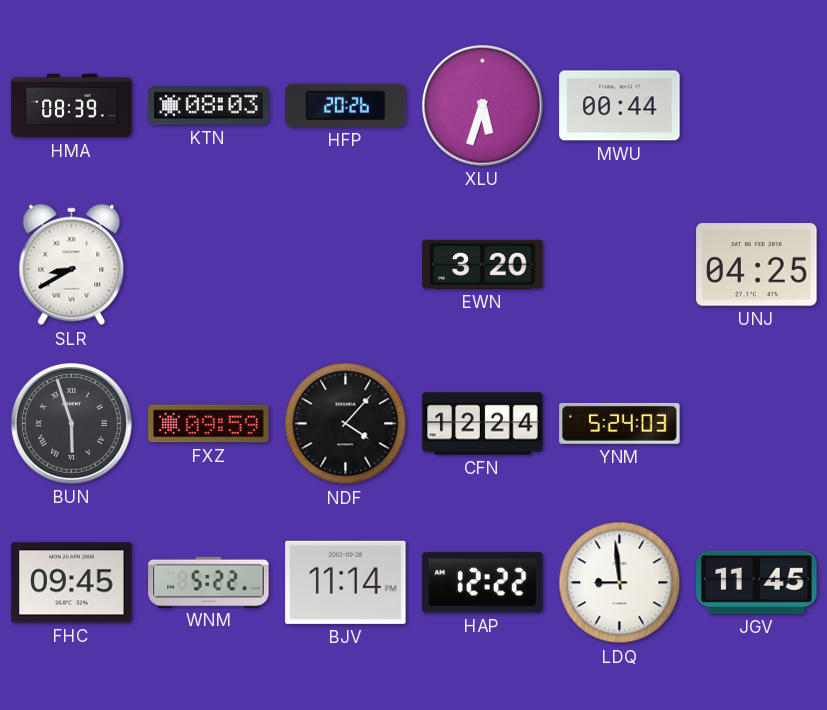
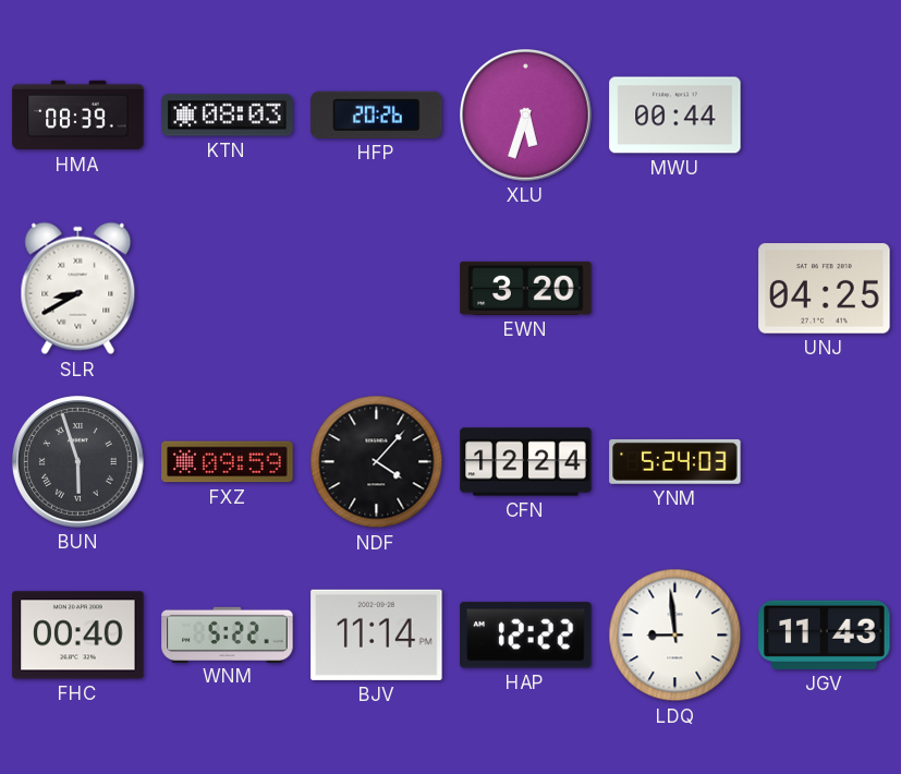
FHC: 09:45 -> 00:40
JGV: 11:45 -> 11:43
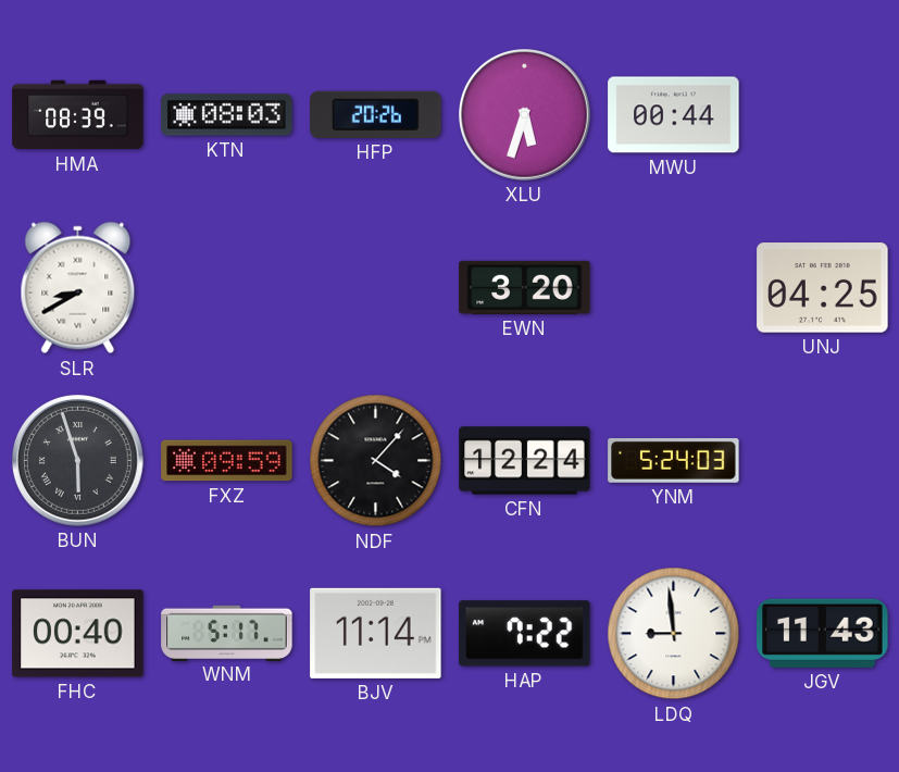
WNM: 5:22 -> 5:17
HAP: 12:22 -> 7:22
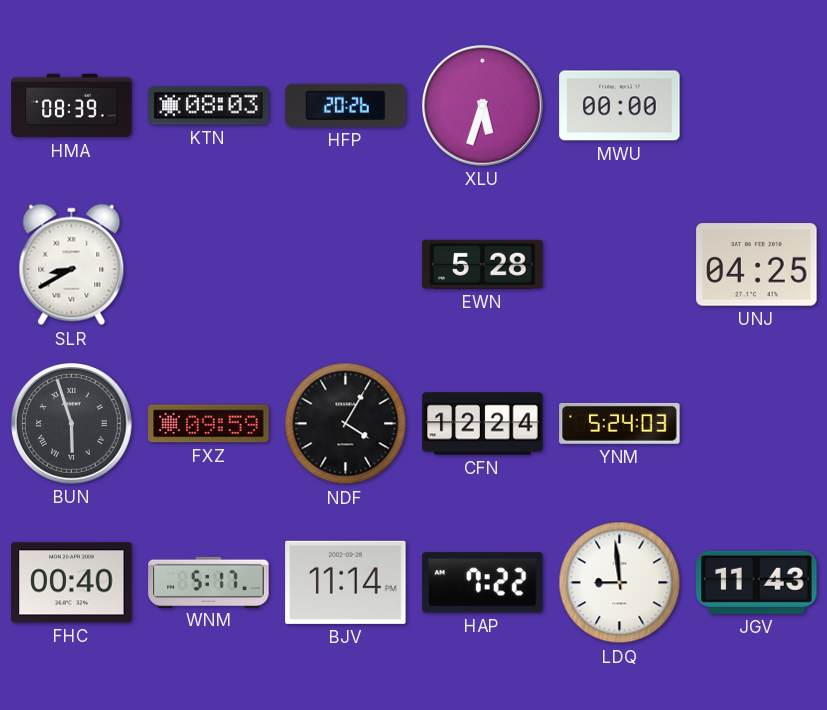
MWU: 00:44 -> 00:00
EWN: 3:20 -> 5:28
NDF: 4:07 -> 4:05
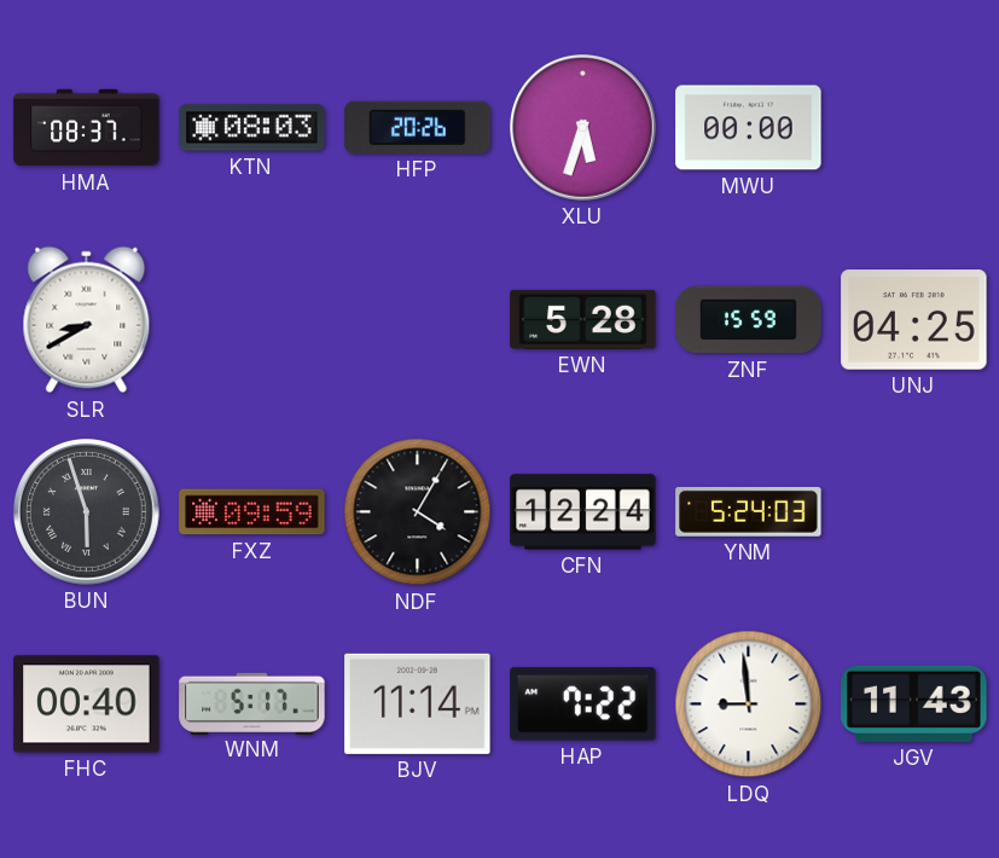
HMA: 08:39 -> 08:37
ZNF: none -> 15:59
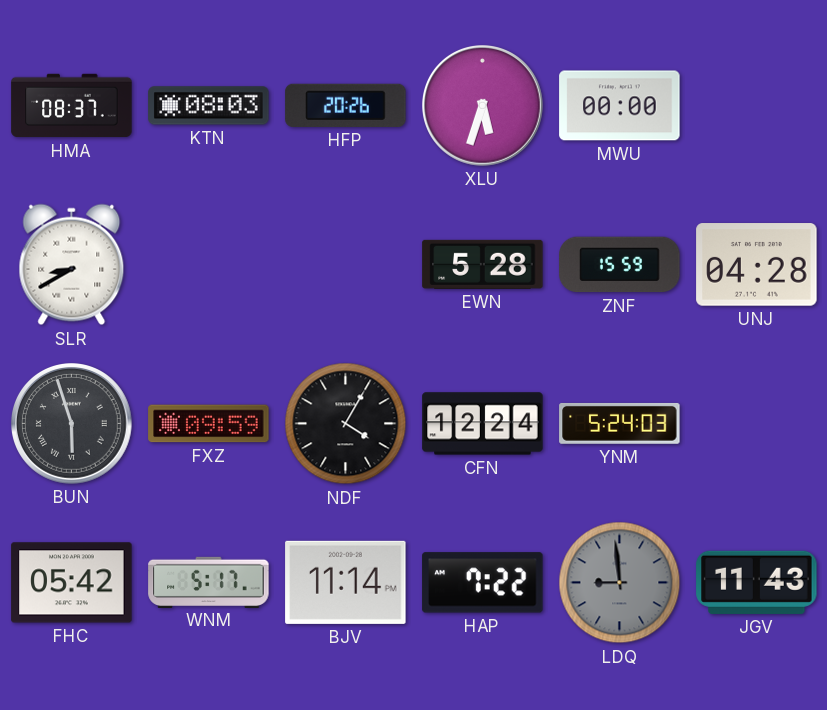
UNJ: 04:25 -> 04:28
FHC: 00:40 -> 05:42
LDQ dial: white -> grey
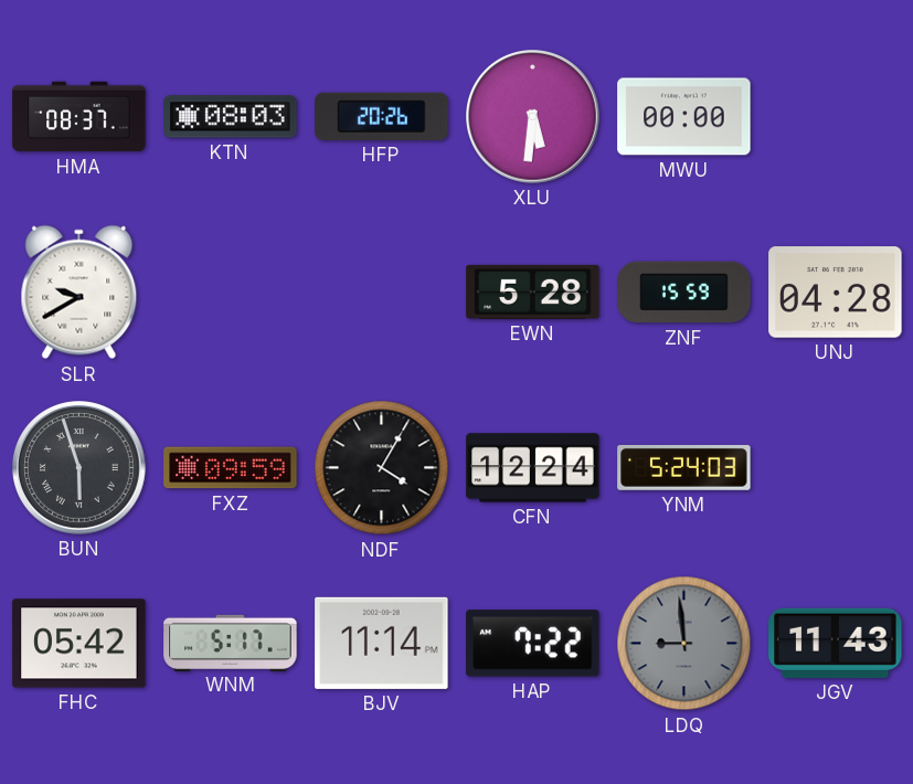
XLU: 5:33 -> 5:31
SLR: 8:40 -> 9:40
